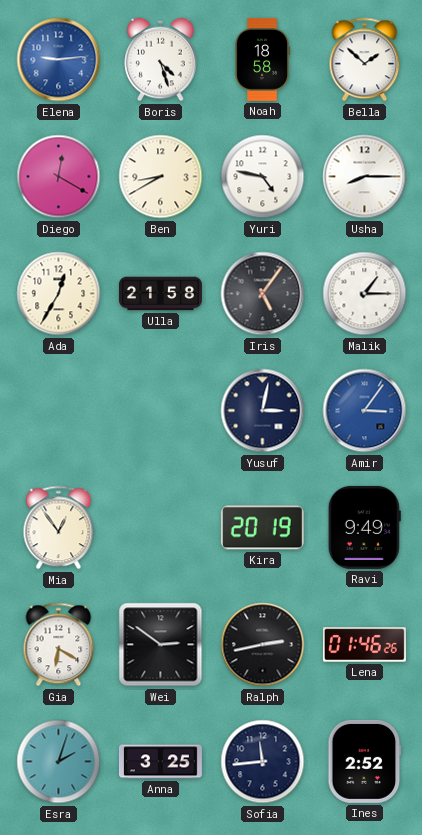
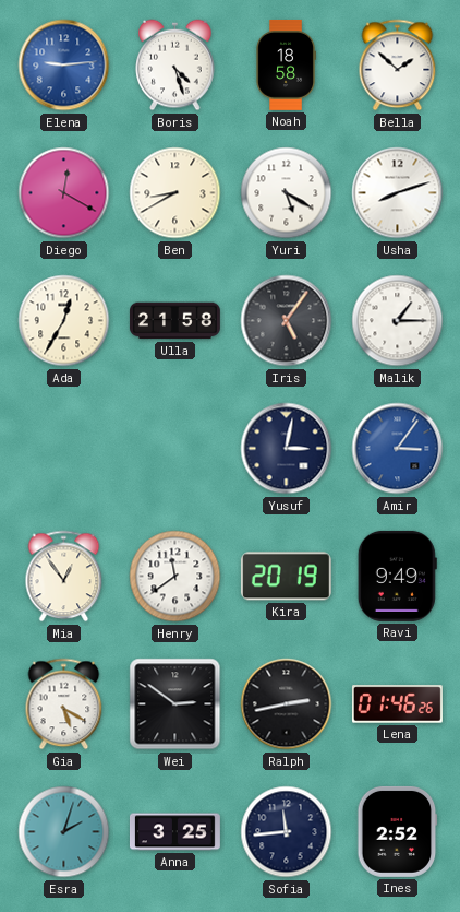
Yuri: 4:47 -> 5:20
Usha: 8:15 -> 8:12
Henry: none -> 11:39
Gia: 6:20 -> 5:20
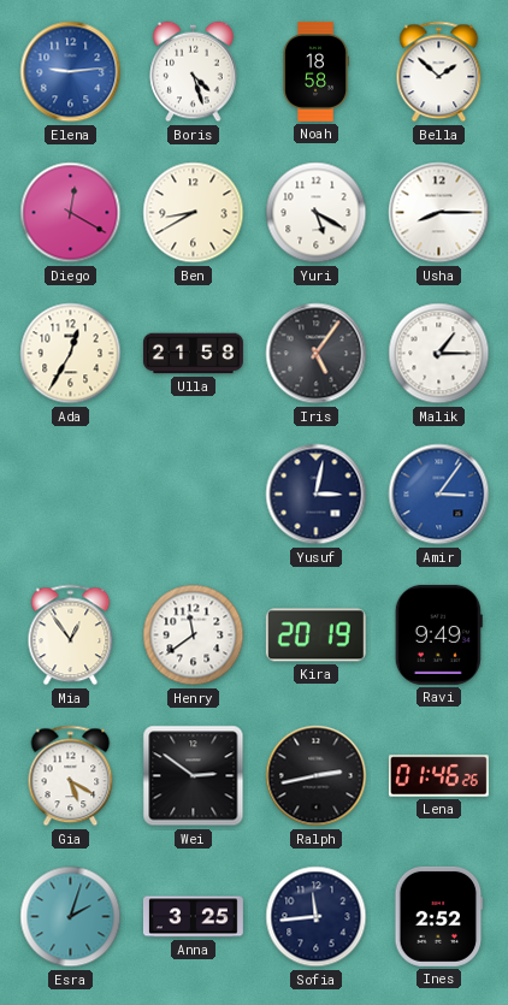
Usha: 8:12 -> 8:15
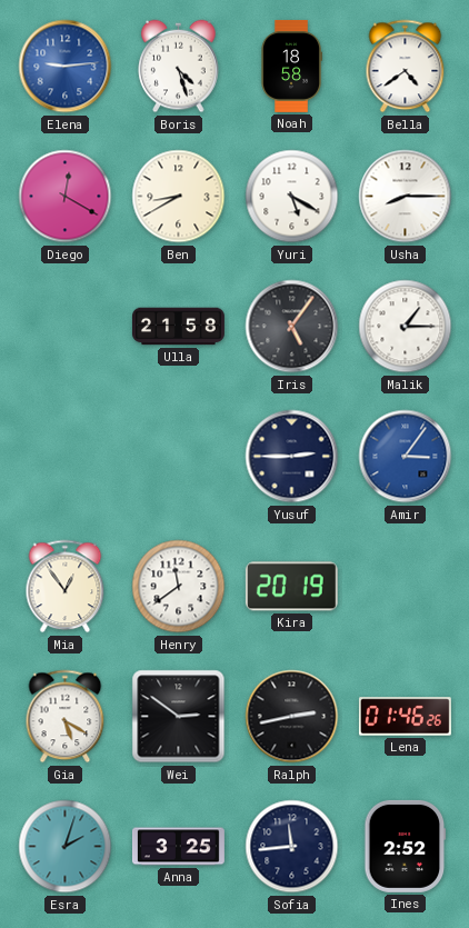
Bella: 1:52 -> 4:39
Ada: 12:35 -> none
Yusuf: 3:02 -> 2:45
Ravi: 9:49 -> none
